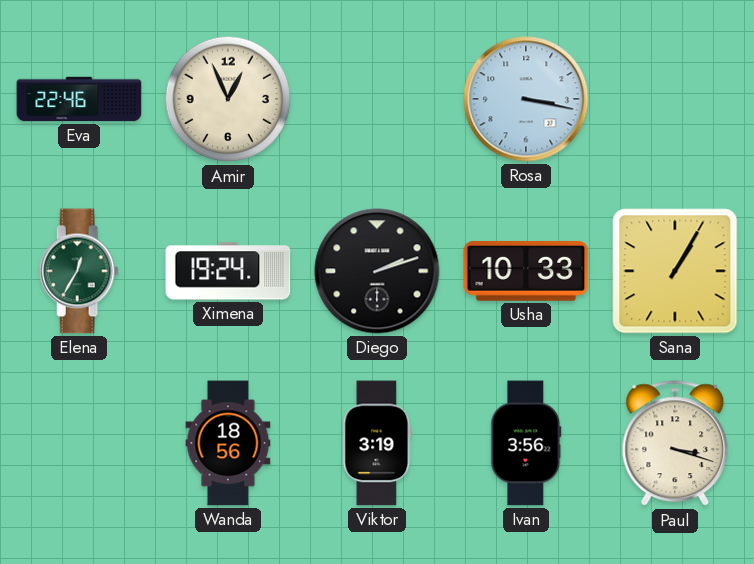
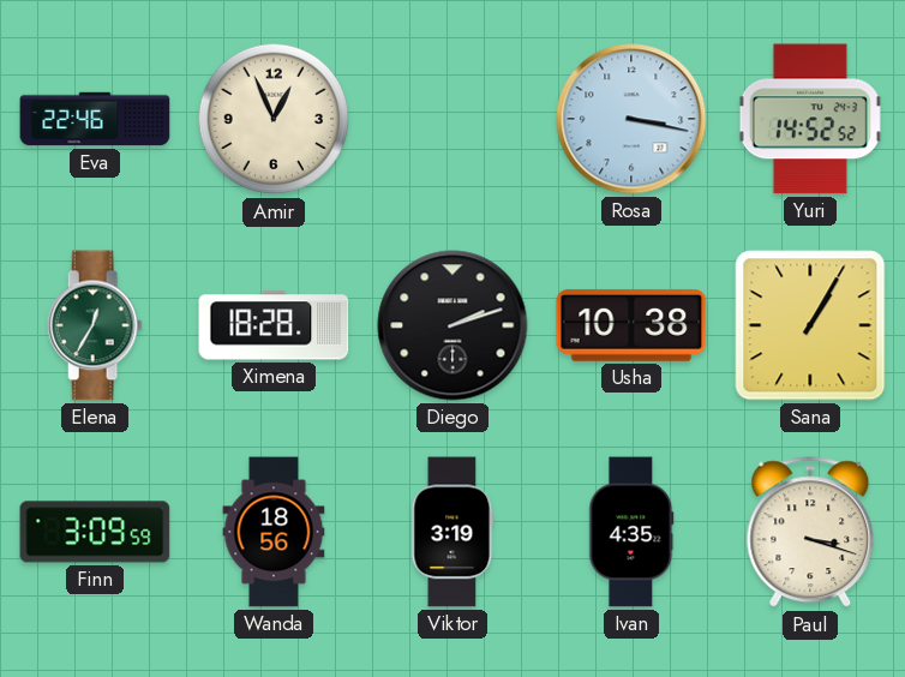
Yuri: none -> 14:52
Ximena: 19:24 -> 18:28
Usha: 10:33 -> 10:38
Finn: none -> 3:09
Ivan: 3:56 -> 4:35
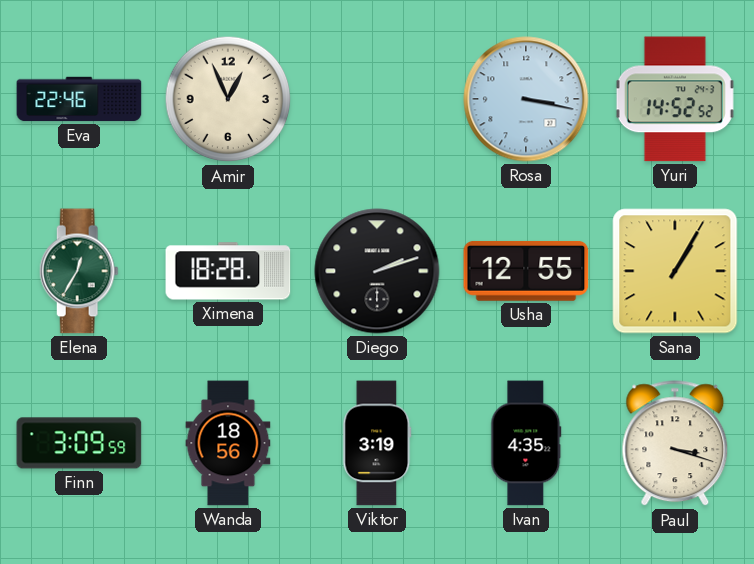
Usha: 10:38 -> 12:55
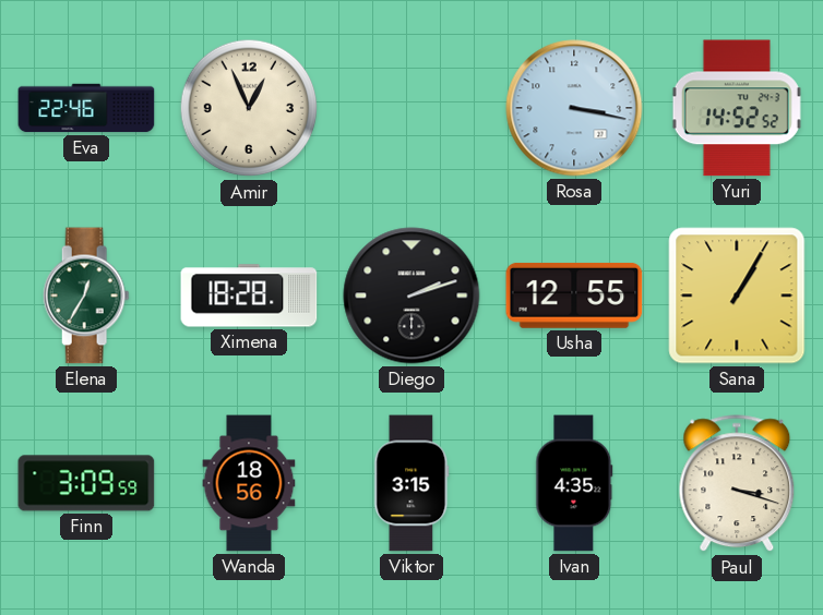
Viktor: 3:19 -> 3:15
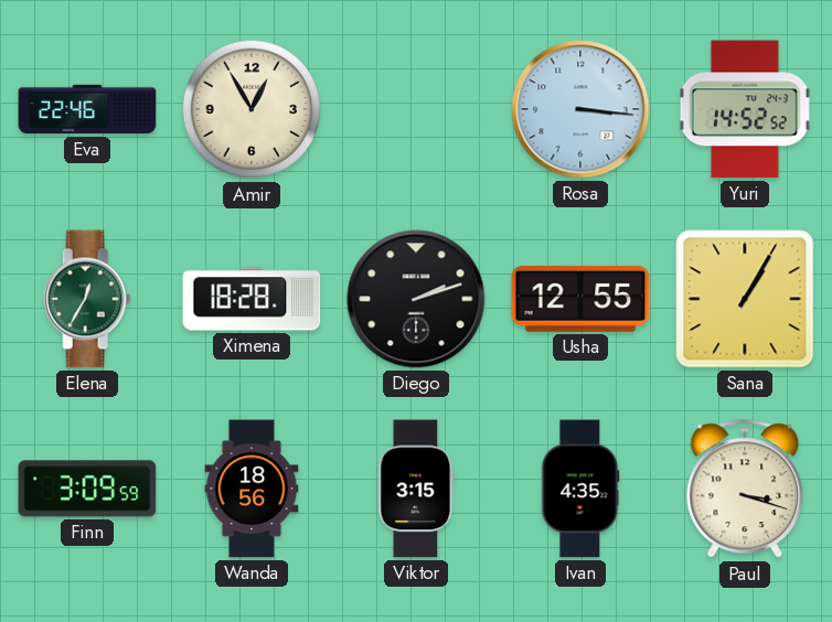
Amir: 12:56 -> 12:55
Rosa: 3:17 -> 3:16
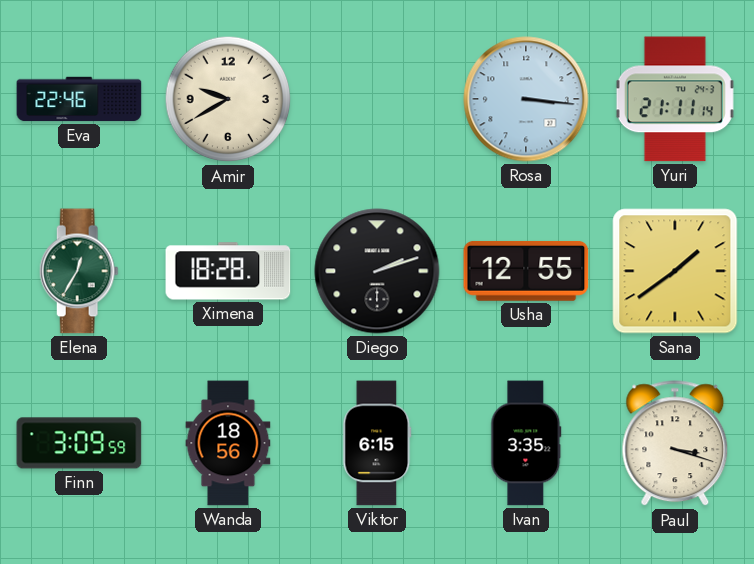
Amir: 12:55 -> 9:40
Yuri: 14:52 -> 21:11
Sana: 1:05 -> 1:39
Viktor: 3:15 -> 6:15
Ivan: 4:35 -> 3:35
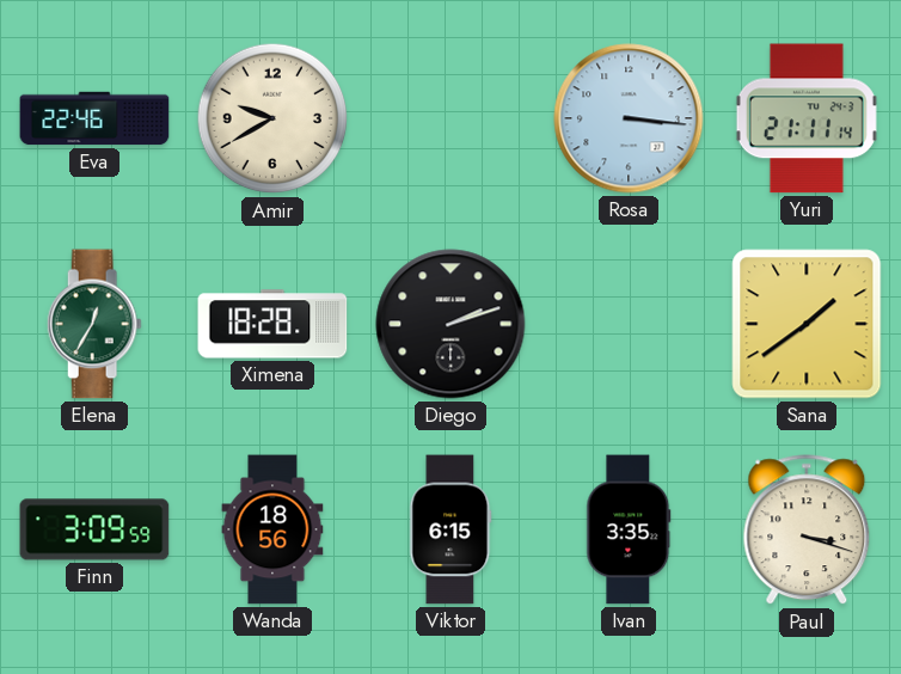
Usha: 12:55 -> none
